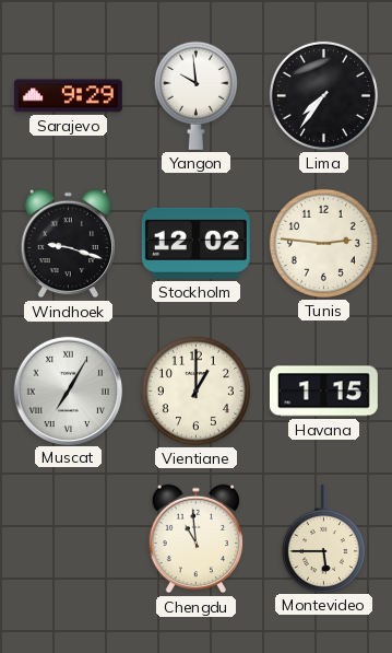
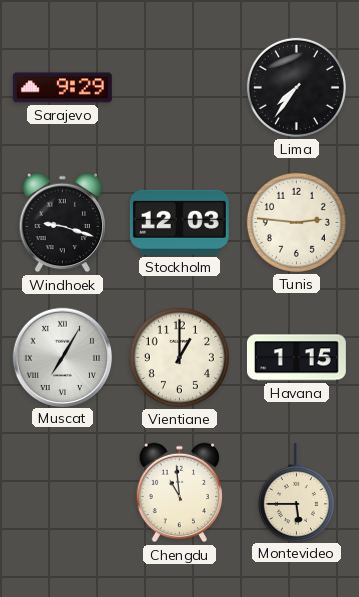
Yangon: 9:59 -> none
Stockholm: 12:02 -> 12:03
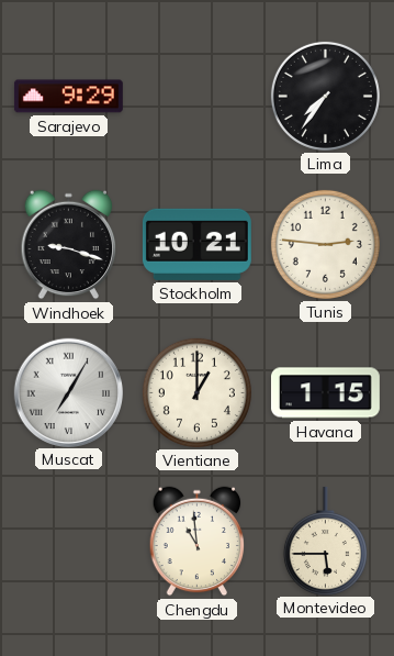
Stockholm: 12:03 -> 10:21
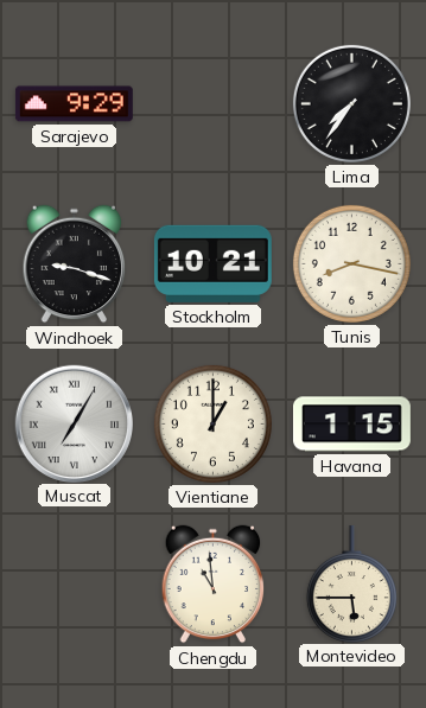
Tunis: 2:46 -> 8:17
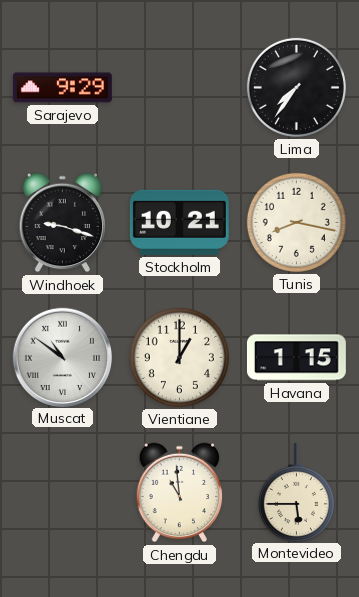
Muscat: 7:05 -> 10:51
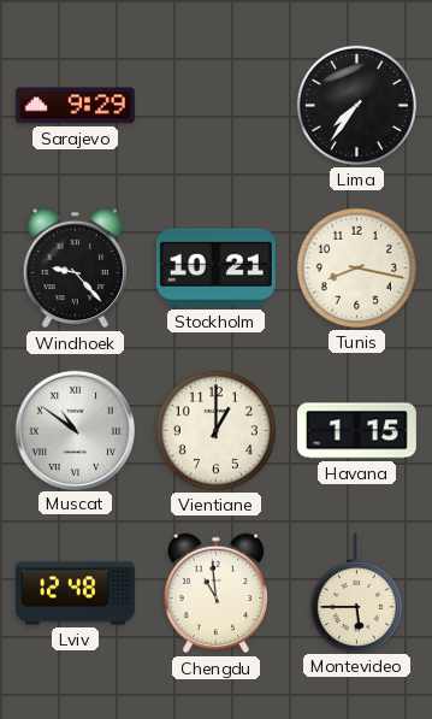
Windhoek: 9:18 -> 9:23
Lviv: none -> 12:48
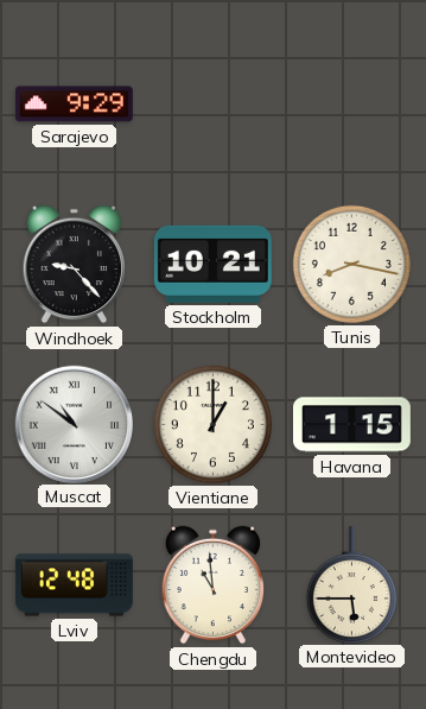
Lima: 7:36 -> none
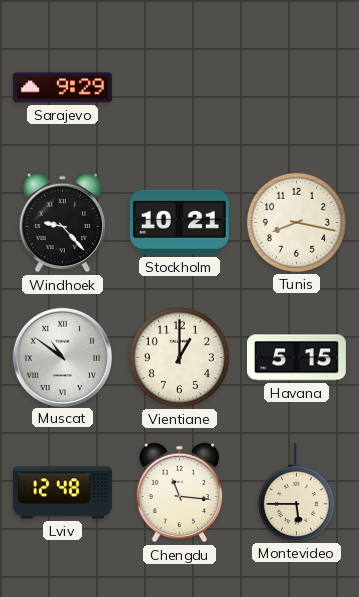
Havana: 1:15 -> 5:15
Chengdu: 10:59 -> 11:16
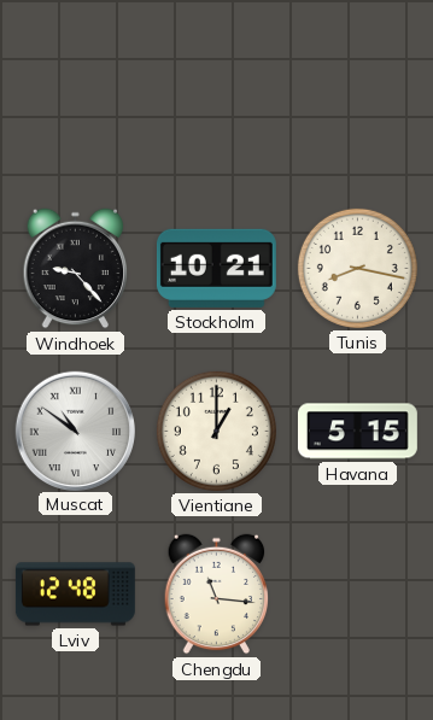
Sarajevo: 9:29 -> none
Montevideo: 5:45 -> none
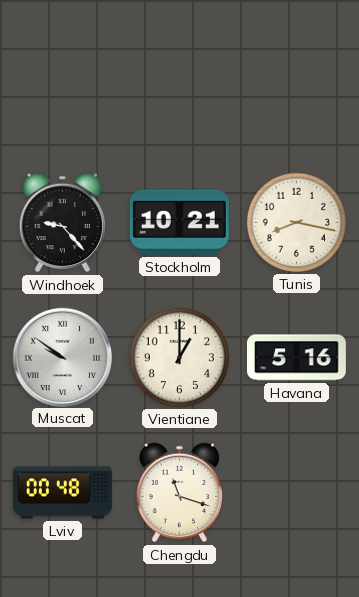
Muscat: 10:51 -> 9:51
Havana: 5:15 -> 5:16
Lviv: 12:48 -> 00:48
Chengdu: 11:16 -> 11:18
